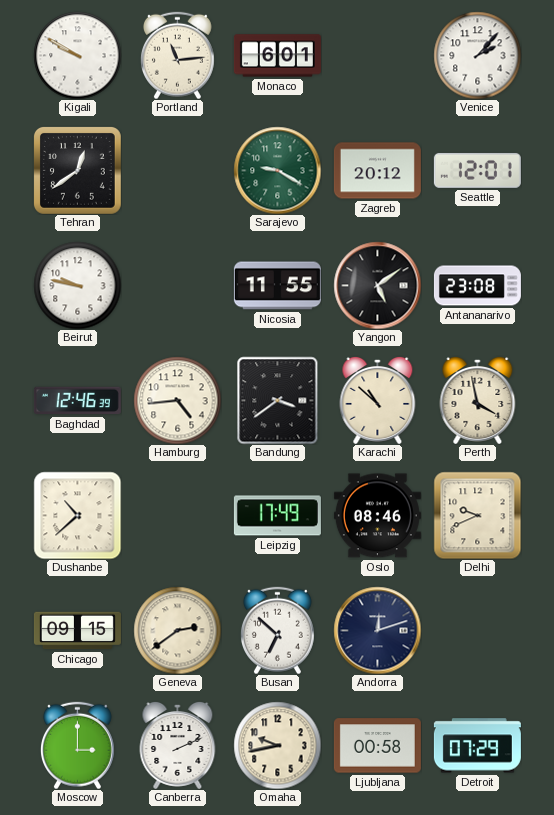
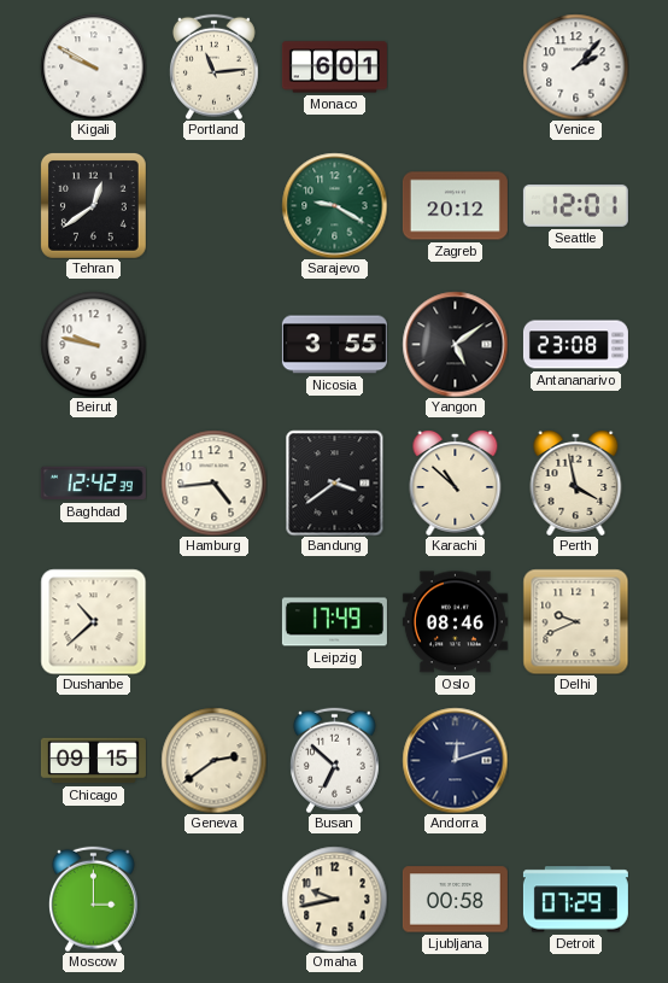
Nicosia: 11:55 -> 3:55
Baghdad: 12:46 -> 12:42
Canberra: 2:11 -> none
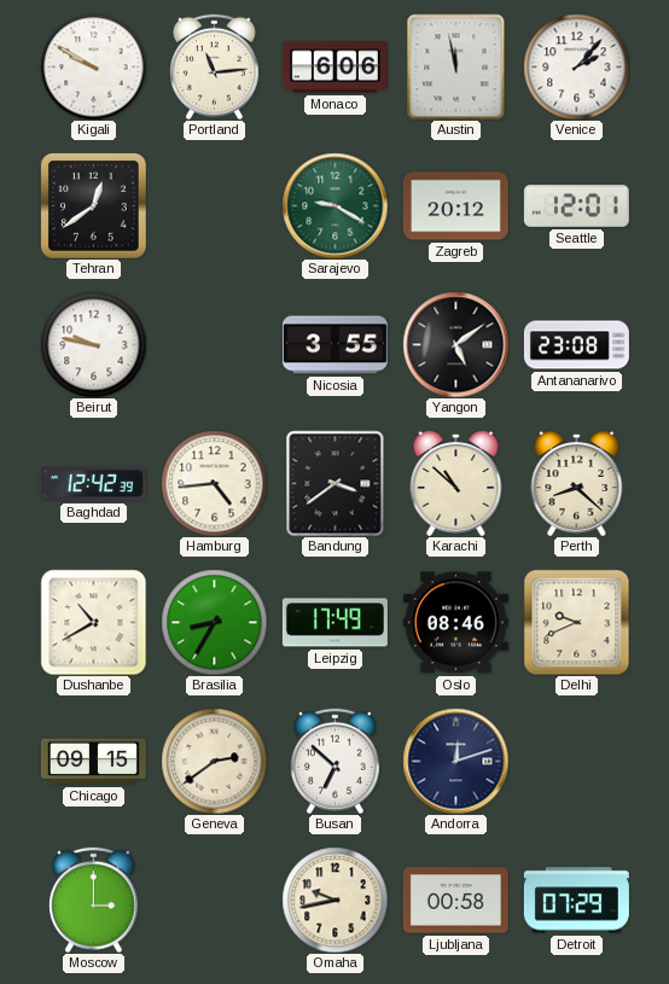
Monaco: 6:01 -> 6:06
Austin: none -> 11:58
Perth: 3:58 -> 8:22
Dushanbe: 10:38 -> 10:40
Brasilia: none -> 8:35
